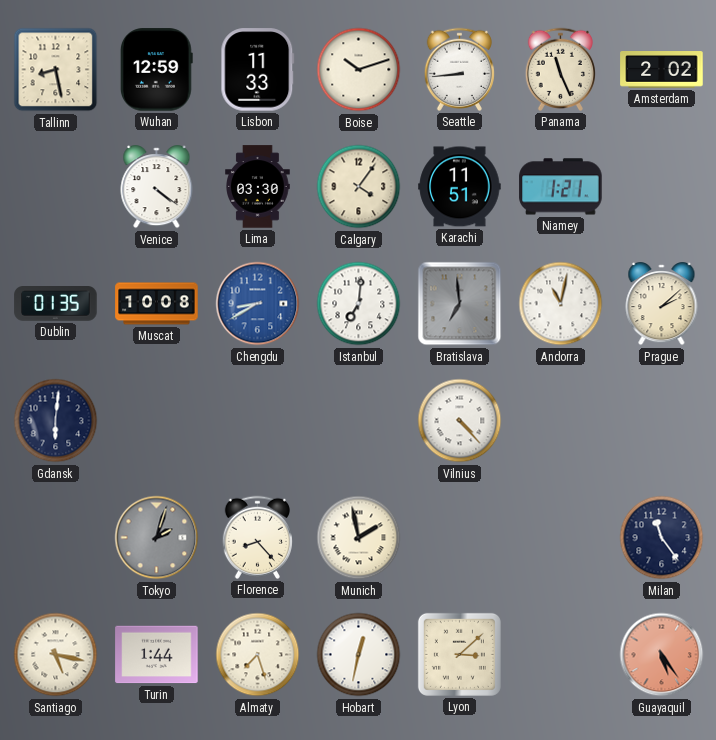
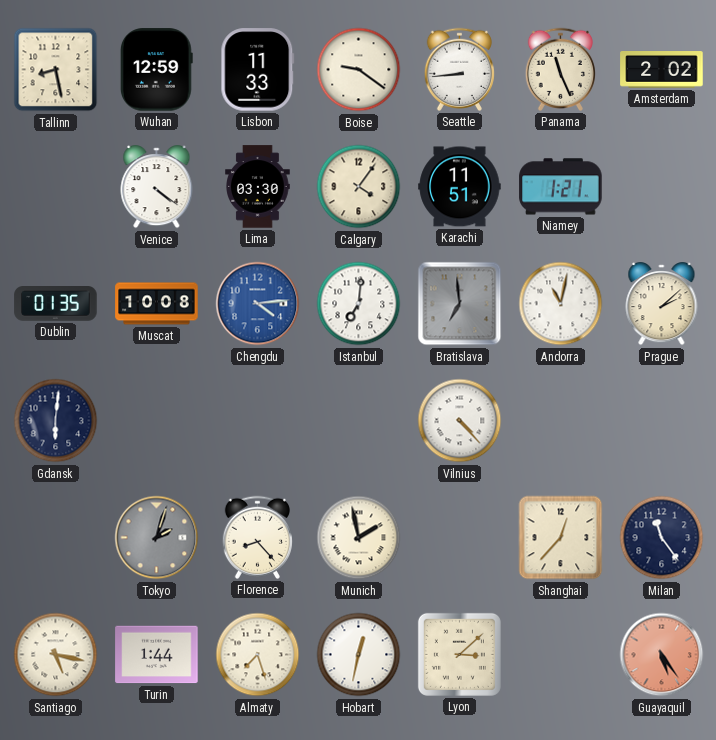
Boise: 10:12 -> 9:21
Chengdu: 8:40 -> 4:14
Shanghai: none -> 12:37
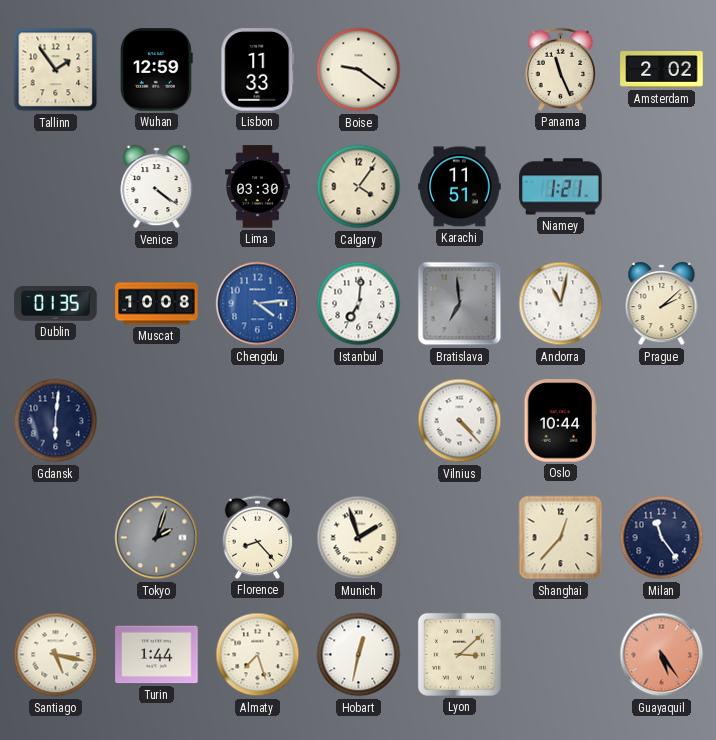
Tallinn: 8:28 -> 1:54
Seattle: 8:44 -> none
Oslo: none -> 10:44
Munich: 1:58 -> 1:57
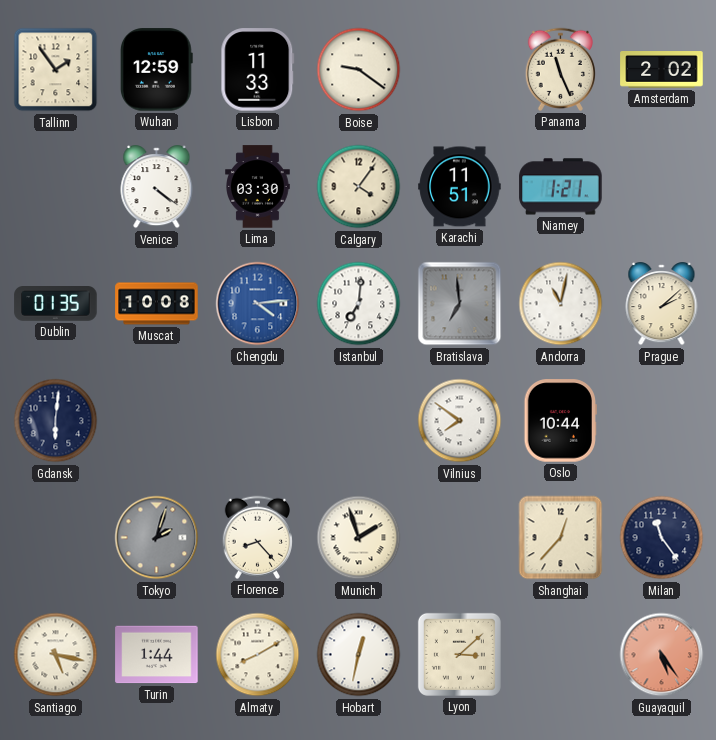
Vilnius: 4:23 -> 7:51
Almaty: 7:27 -> 8:10
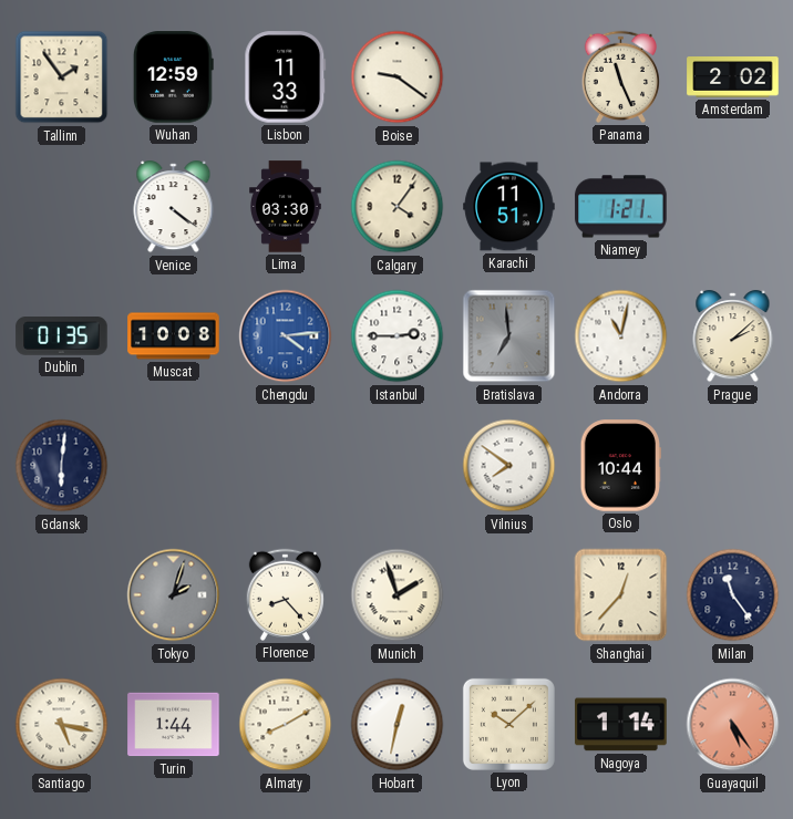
Istanbul: 7:01 -> 2:45
Lyon: 3:08 -> 10:08
Nagoya: none -> 1:14
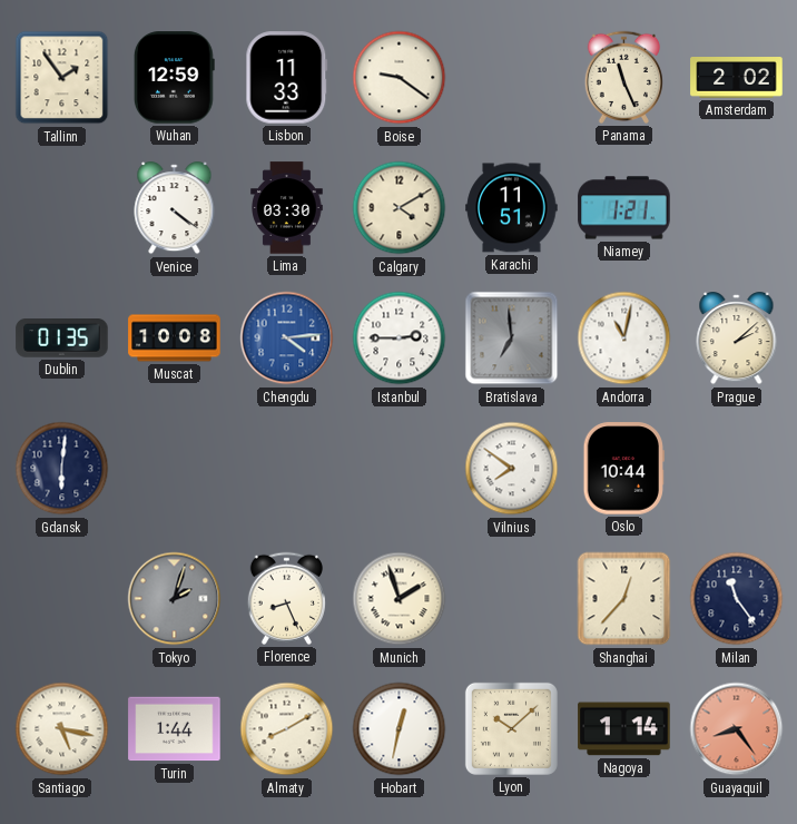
Calgary: 4:06 -> 4:10
Florence: 8:23 -> 8:26
Guayaquil: 5:24 -> 8:24
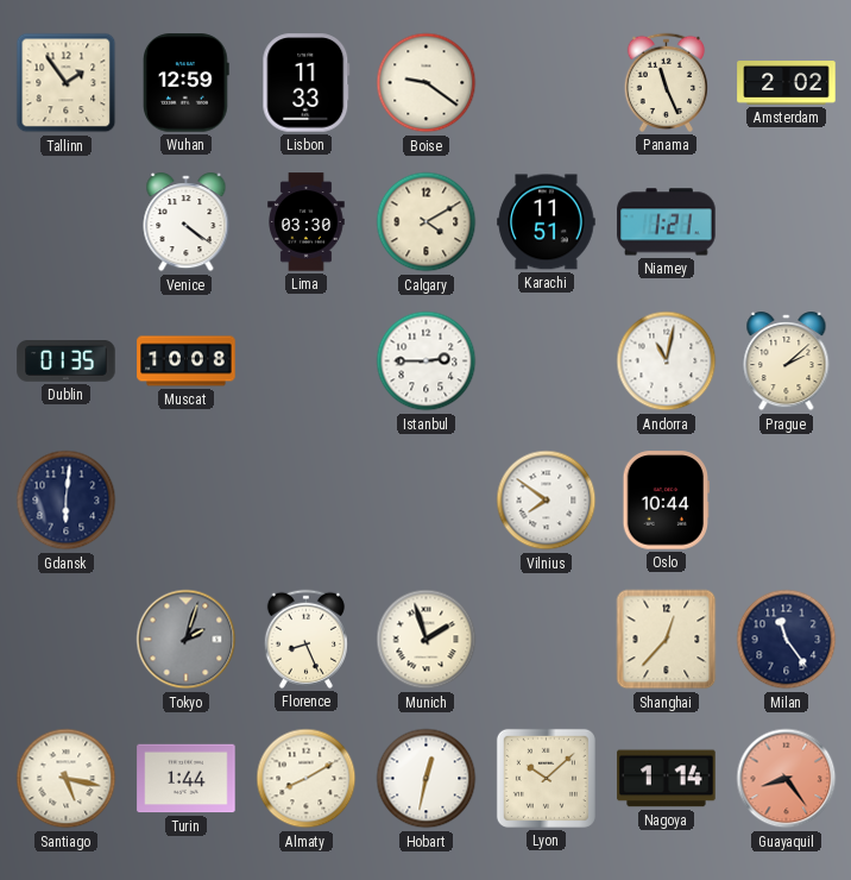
Chengdu: 4:14 -> none
Bratislava: 6:59 -> none
